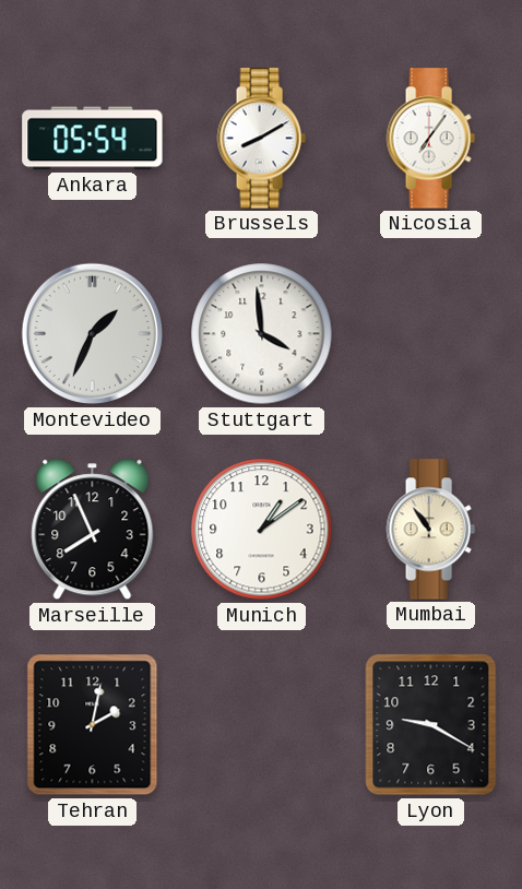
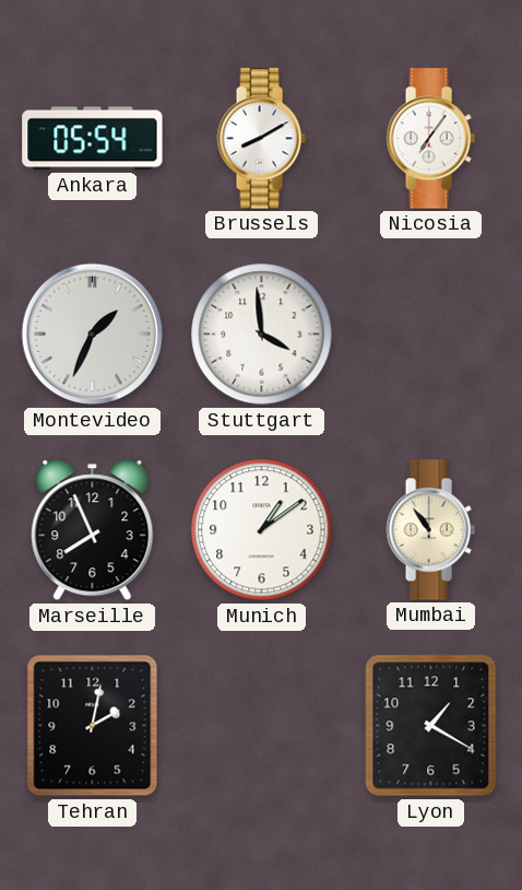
Lyon: 9:20 -> 1:20
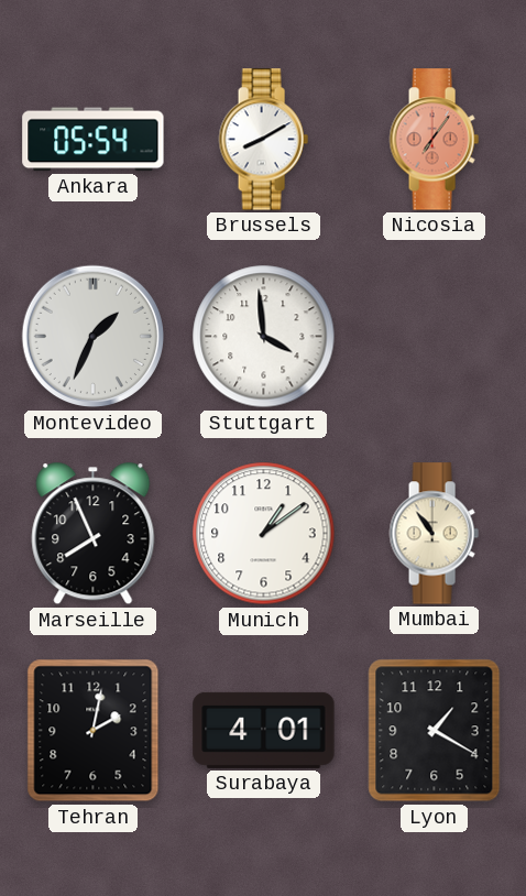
Nicosia dial: white -> salmon
Surabaya: none -> 4:01
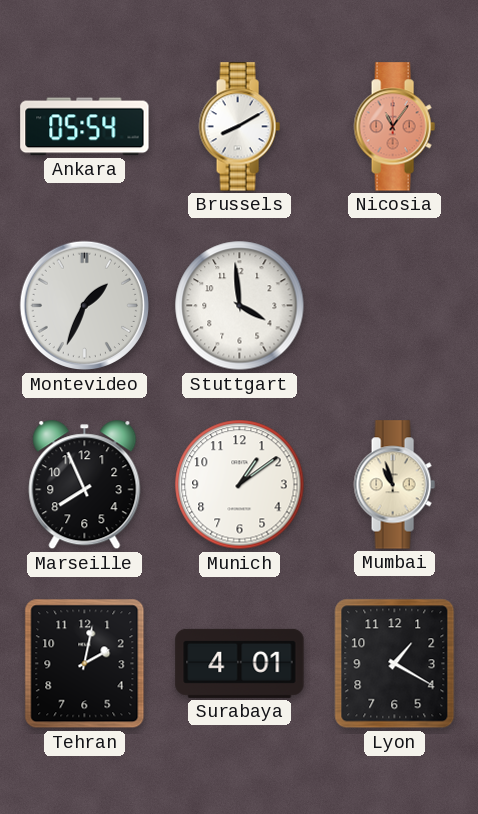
Nicosia: 7:06 -> 11:06
Mumbai: 10:54 -> 10:57
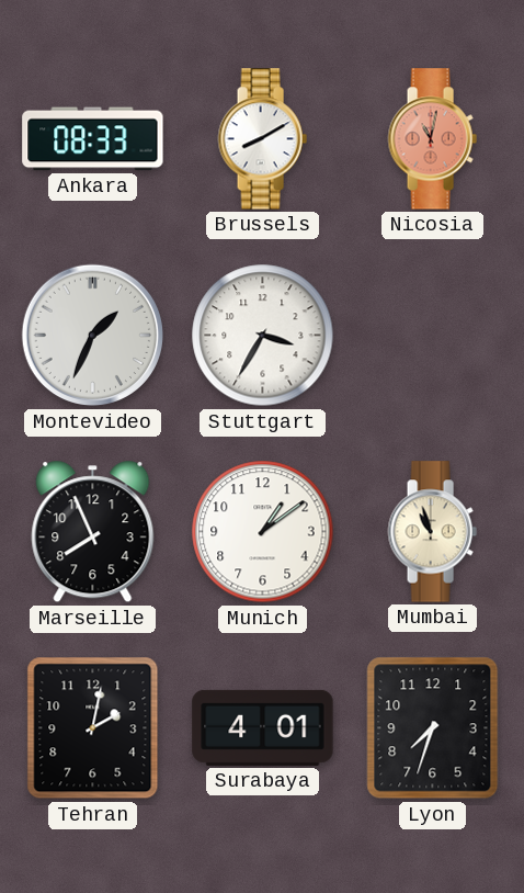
Ankara: 05:54 -> 08:33
Nicosia: 11:06 -> 11:02
Stuttgart: 3:59 -> 3:35
Lyon: 1:20 -> 7:33
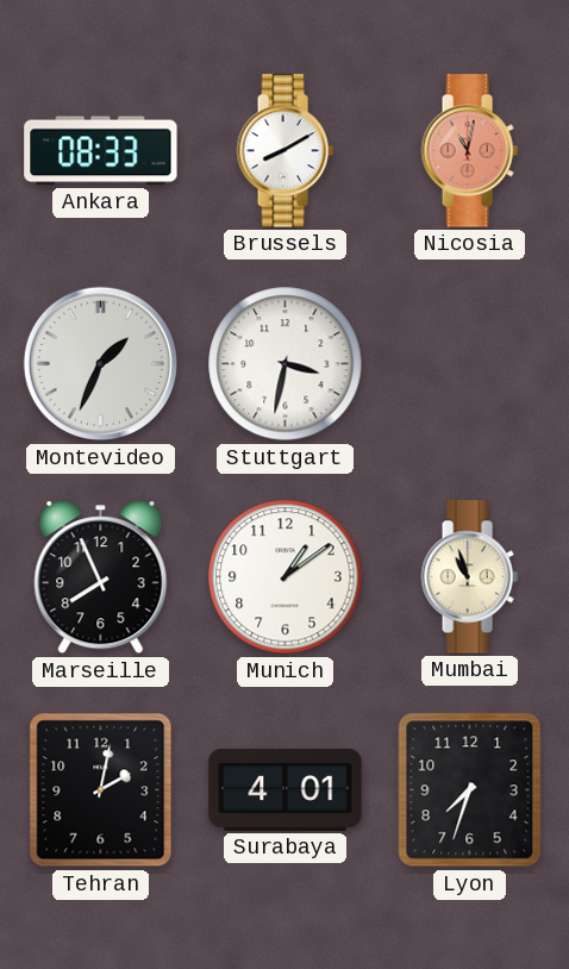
Stuttgart: 3:35 -> 3:32
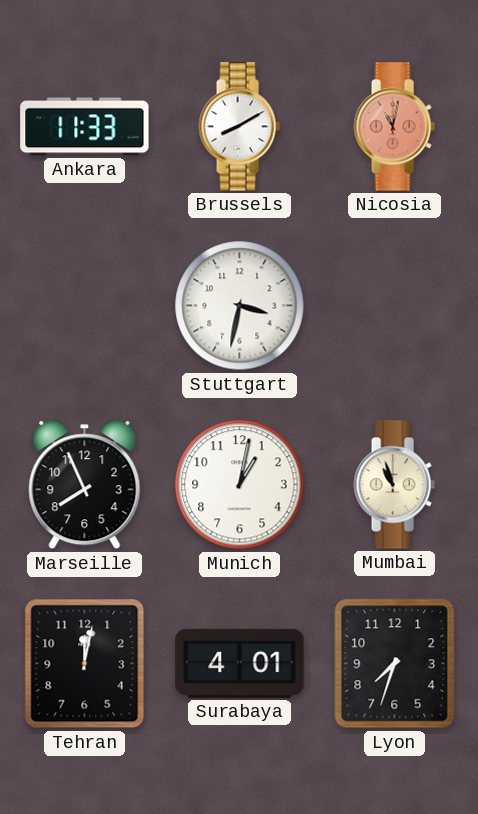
Ankara: 08:33 -> 11:33
Montevideo: 1:34 -> none
Munich: 1:09 -> 1:02
Tehran: 2:02 -> 12:02
